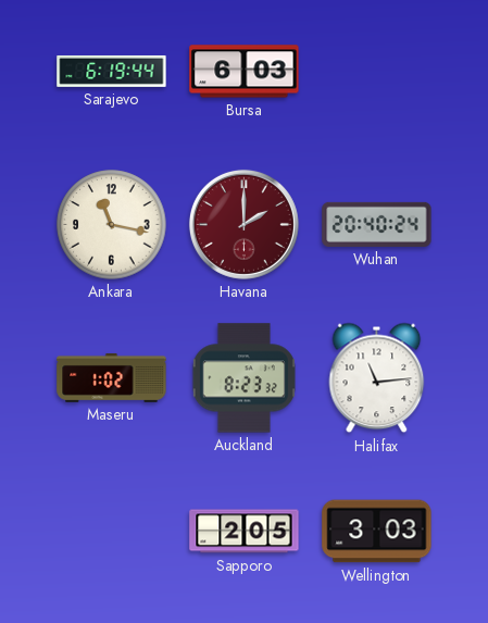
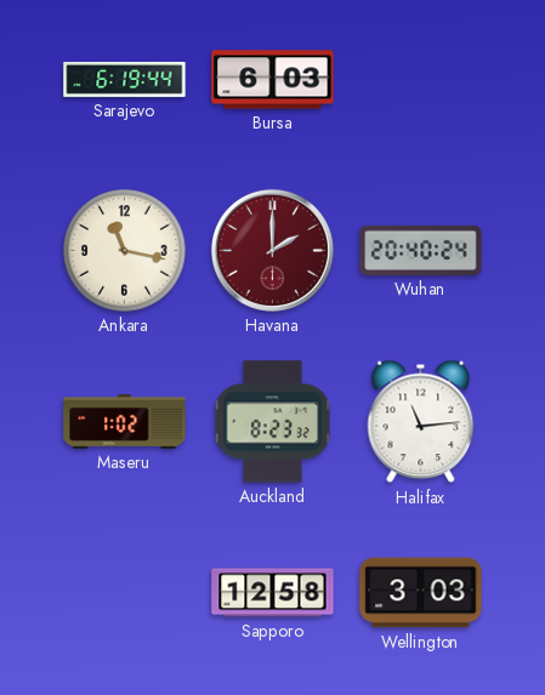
Sapporo: 2:05 -> 12:58
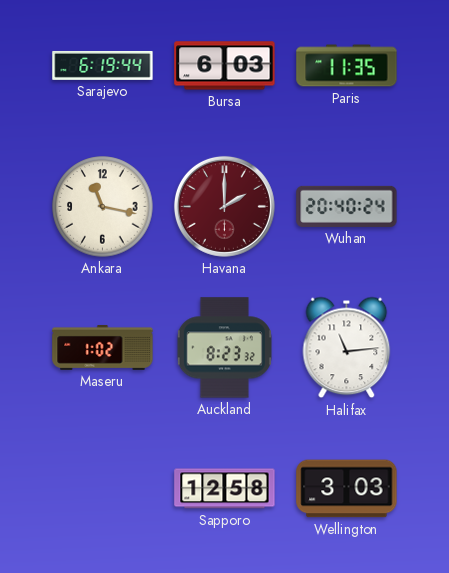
Paris: none -> 11:35
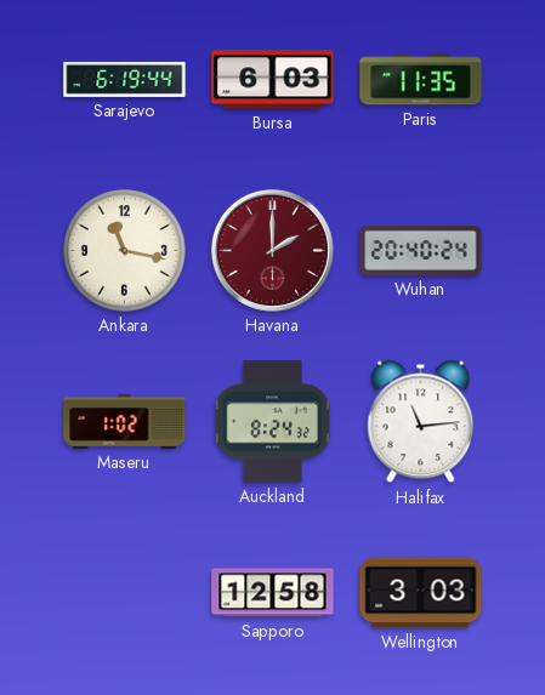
Auckland: 8:23 -> 8:24
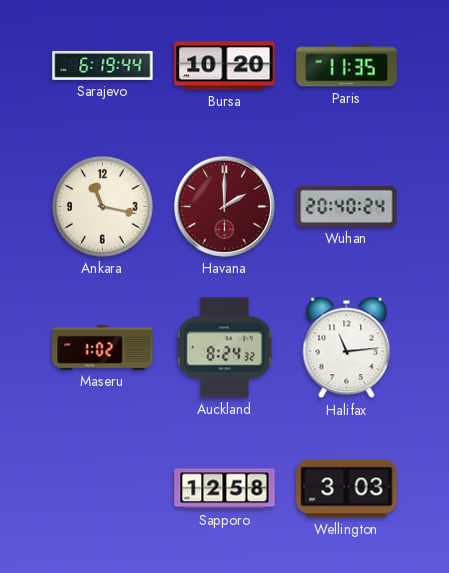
Bursa: 6:03 -> 10:20
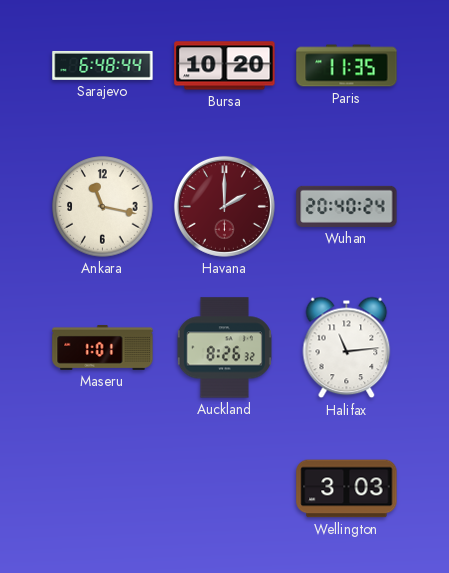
Sarajevo: 6:19 -> 6:48
Maseru: 1:02 -> 1:01
Auckland: 8:24 -> 8:26
Sapporo: 12:58 -> none
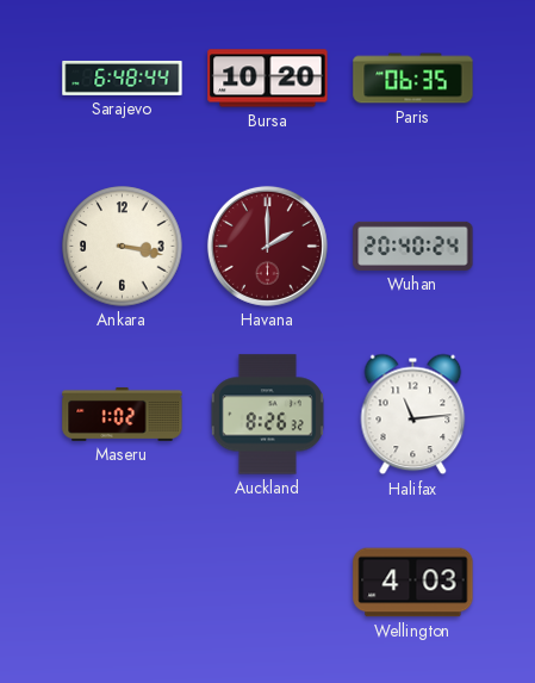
Paris: 11:35 -> 06:35
Ankara: 11:17 -> 3:17
Maseru: 1:01 -> 1:02
Wellington: 3:03 -> 4:03
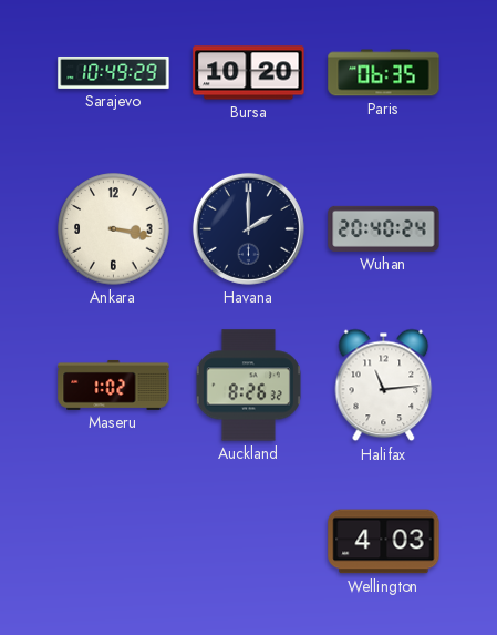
Sarajevo: 6:48 -> 10:49
Havana dial: burgundy -> navy
